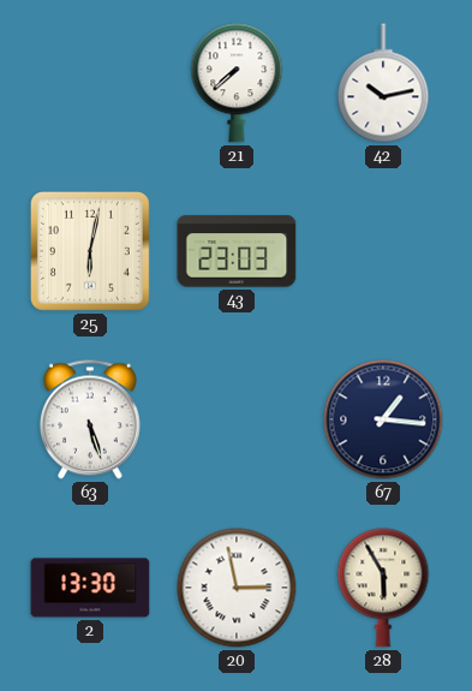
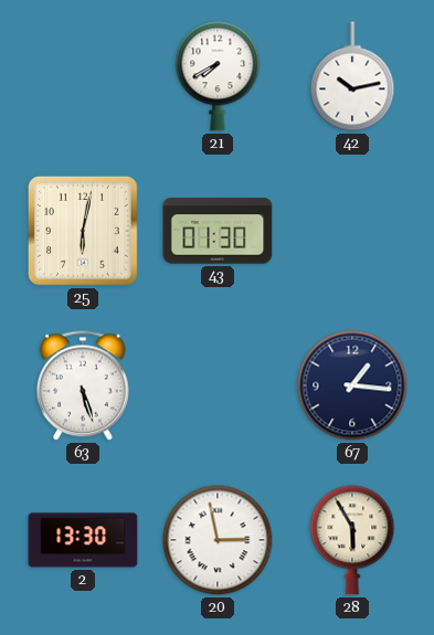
21: 7:38 -> 7:40
43: 23:03 -> 01:30
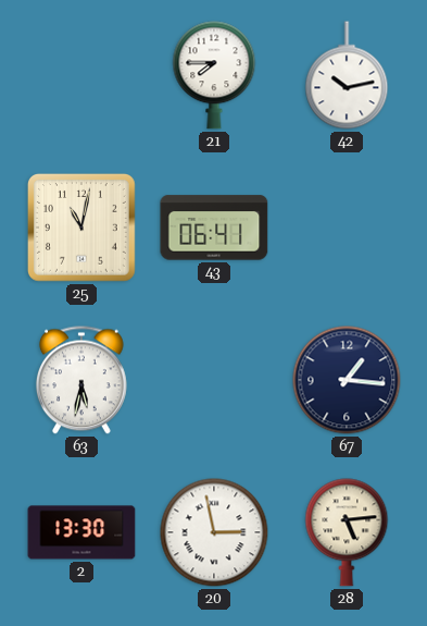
21: 7:40 -> 7:45
25: 6:02 -> 11:02
43: 01:30 -> 06:41
63: 5:27 -> 5:32
28: 5:55 -> 5:14
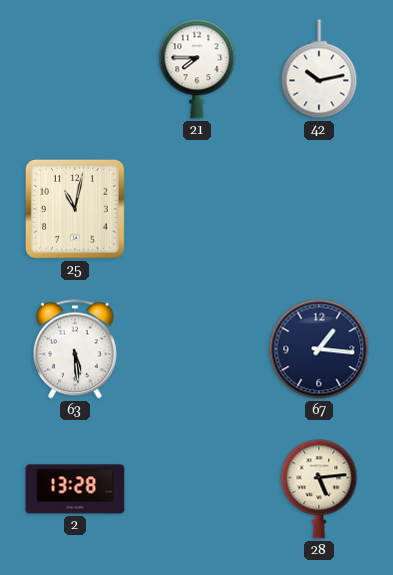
43: 06:41 -> none
63: 5:32 -> 5:29
2: 13:30 -> 13:28
20: 2:58 -> none
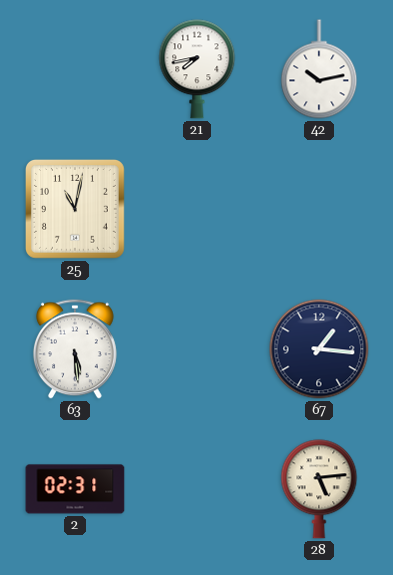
21: 7:45 -> 7:43
2: 13:28 -> 02:31
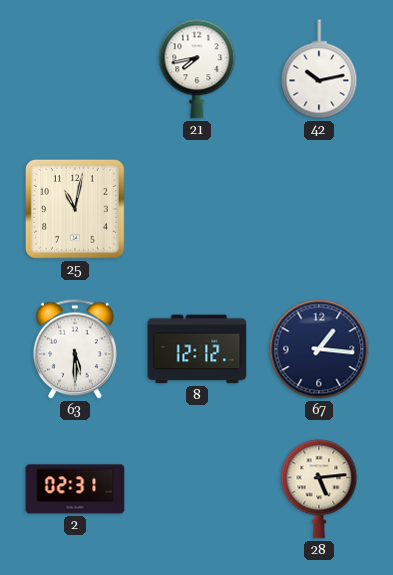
63: 5:29 -> 5:30
8: none -> 12:12
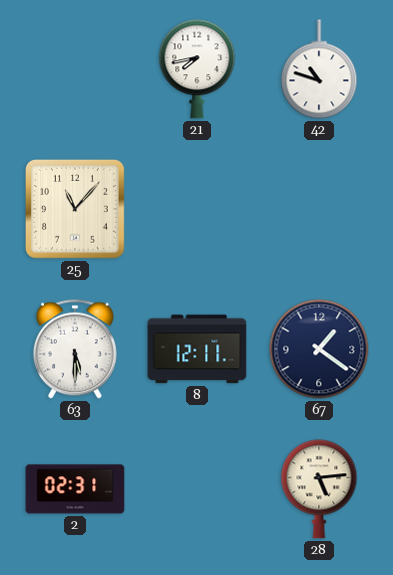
42: 10:13 -> 10:48
25: 11:02 -> 11:07
8: 12:12 -> 12:11
67: 1:16 -> 1:21
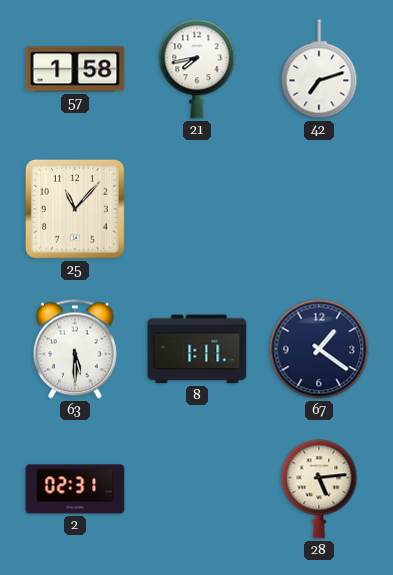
57: none -> 1:58
42: 10:48 -> 7:12
8: 12:11 -> 1:11
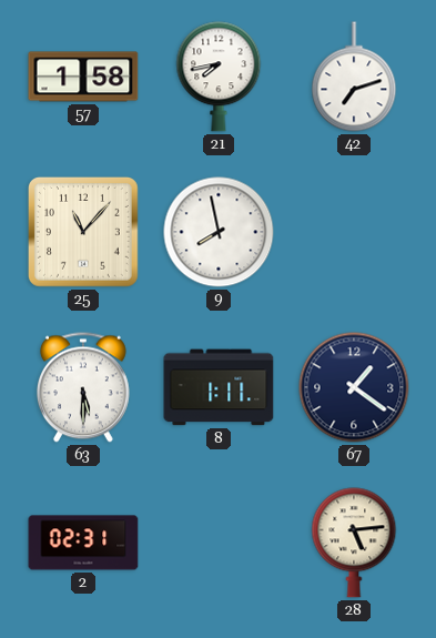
9: none -> 7:58
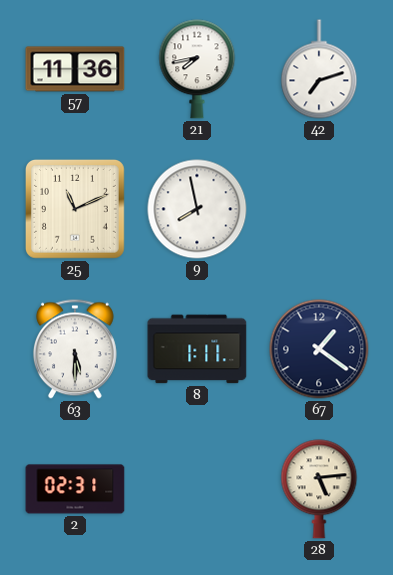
57: 1:58 -> 11:36
25: 11:07 -> 11:11
